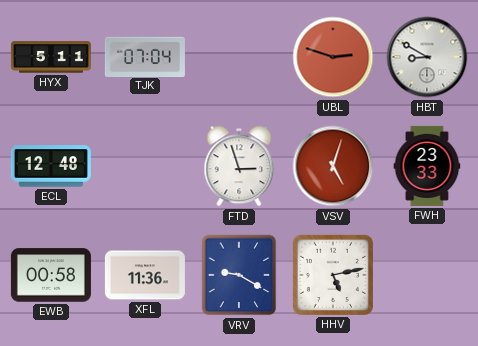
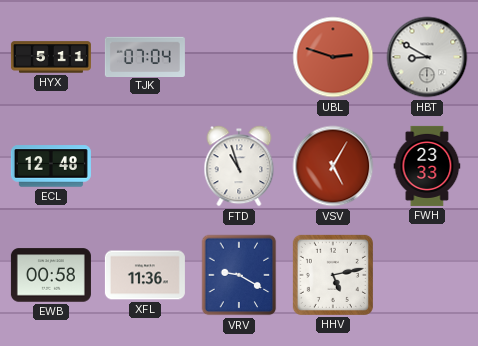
FTD: 2:57 -> 10:57
VSV: 5:03 -> 5:05
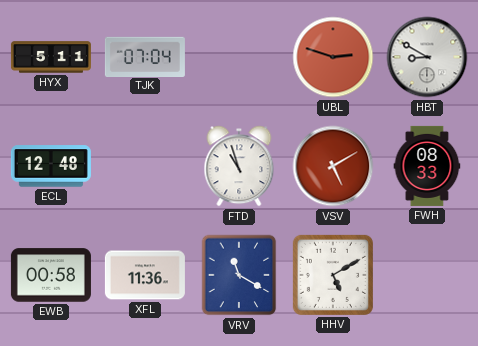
VSV: 5:05 -> 5:10
FWH: 23:33 -> 08:33
VRV: 9:20 -> 11:20
HHV: 5:13 -> 5:10
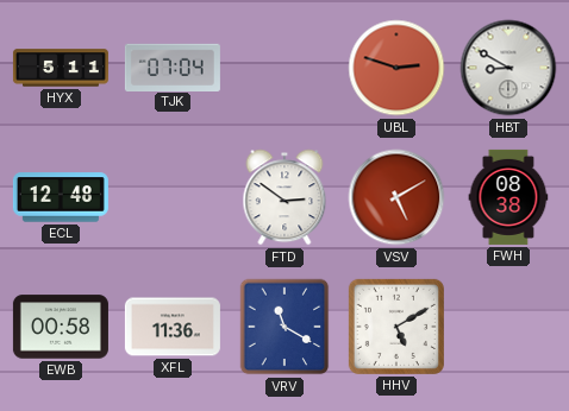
FTD: 10:57 -> 2:51
FWH: 08:33 -> 08:38
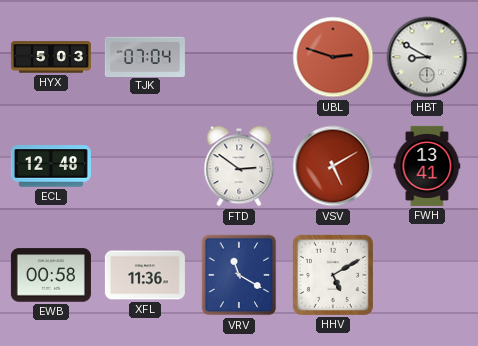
HYX: 5:11 -> 5:03
FWH: 08:38 -> 13:41
